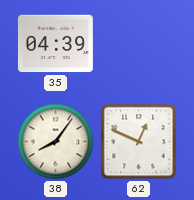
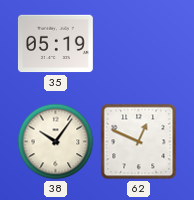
35: 04:39 -> 05:19
38: 8:06 -> 10:06
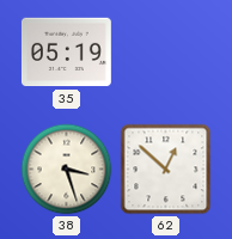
38: 10:06 -> 3:27
62: 12:49 -> 12:52
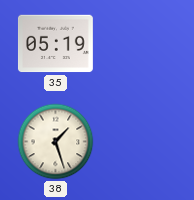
38: 3:27 -> 1:27
62: 12:52 -> none
